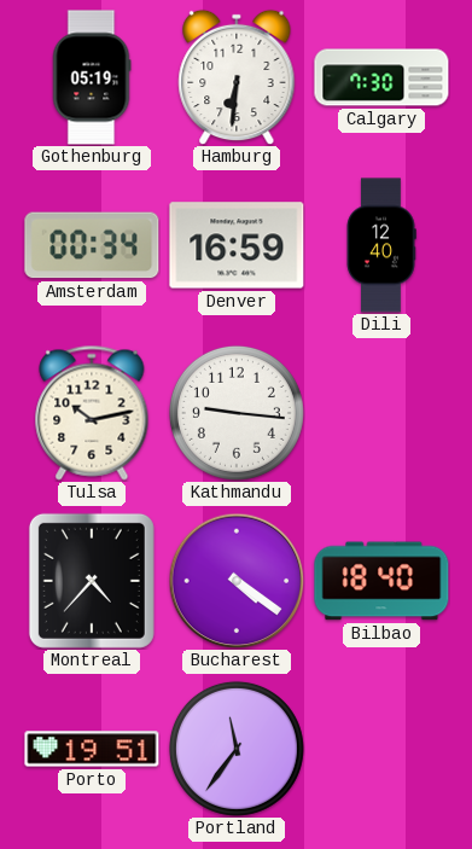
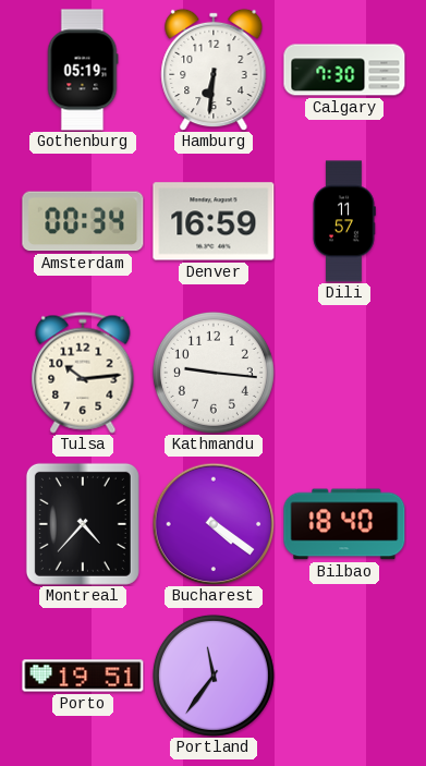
Dili: 12:40 -> 11:57
Tulsa: 10:13 -> 10:14
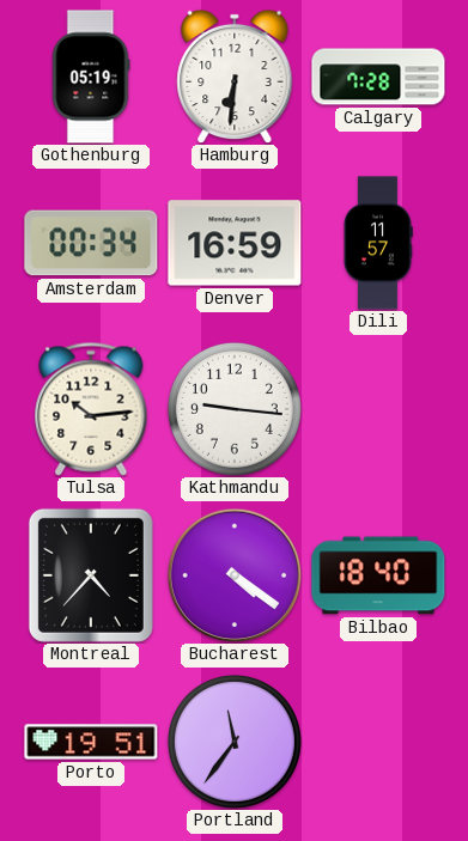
Calgary: 7:30 -> 7:28
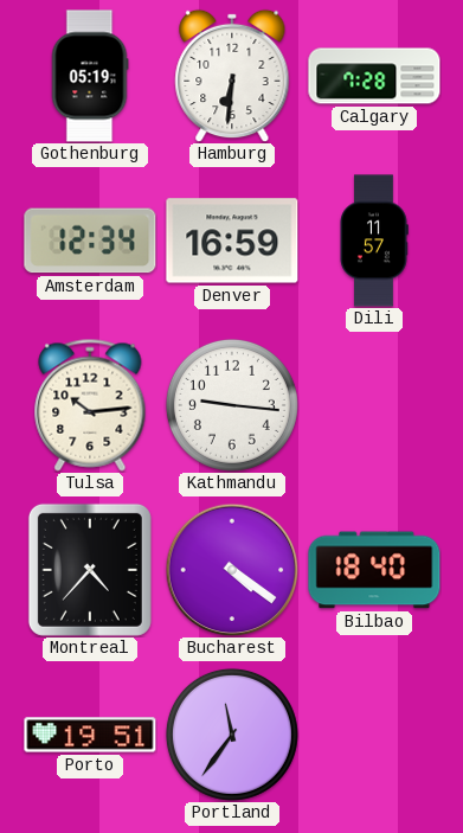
Amsterdam: 00:34 -> 12:34
